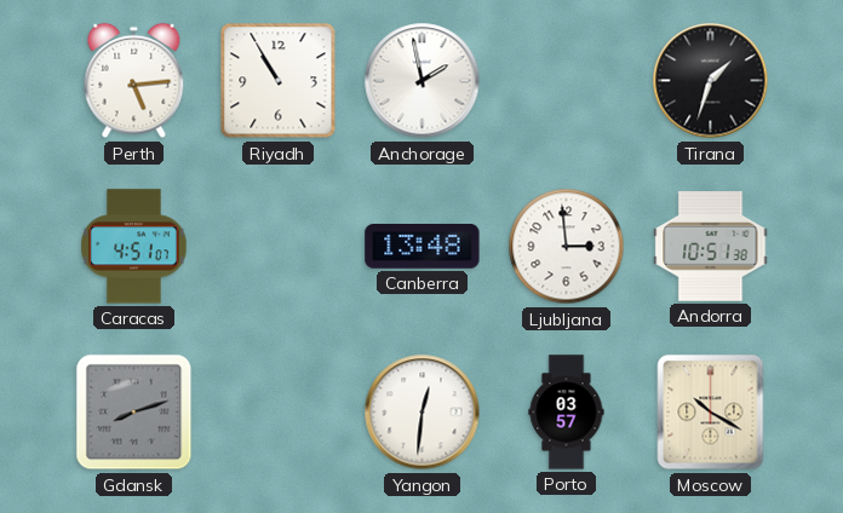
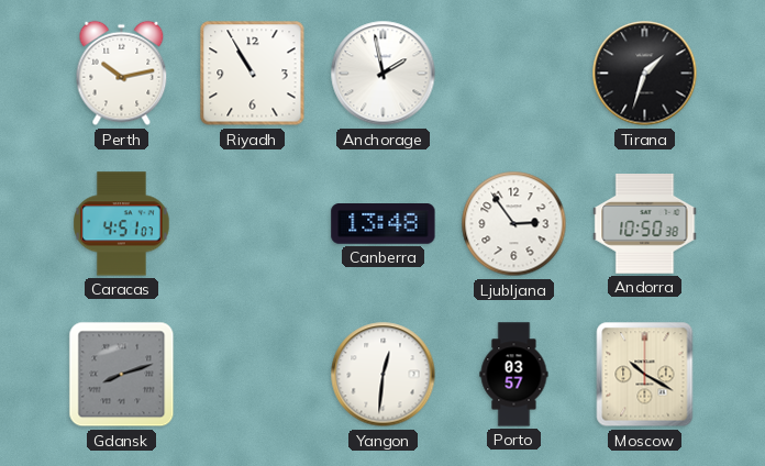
Perth: 5:14 -> 10:13
Ljubljana: 2:59 -> 2:54
Andorra: 10:51 -> 10:50
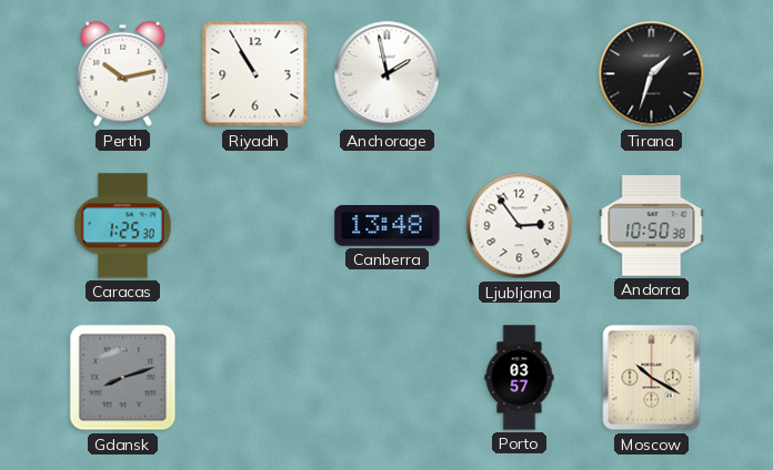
Caracas: 4:51 -> 1:25
Yangon: 12:31 -> none
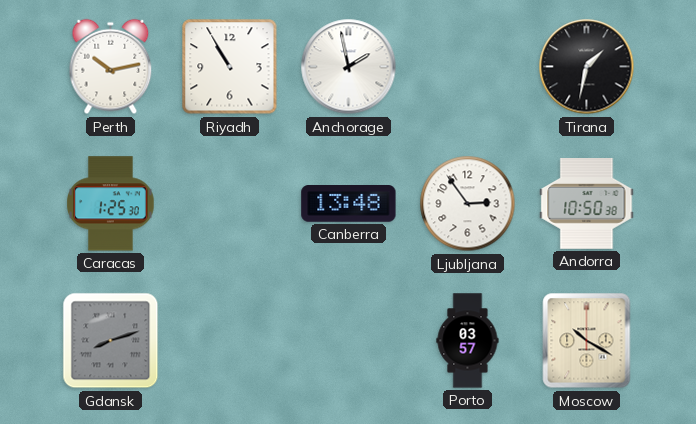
Tirana: 1:33 -> 1:32
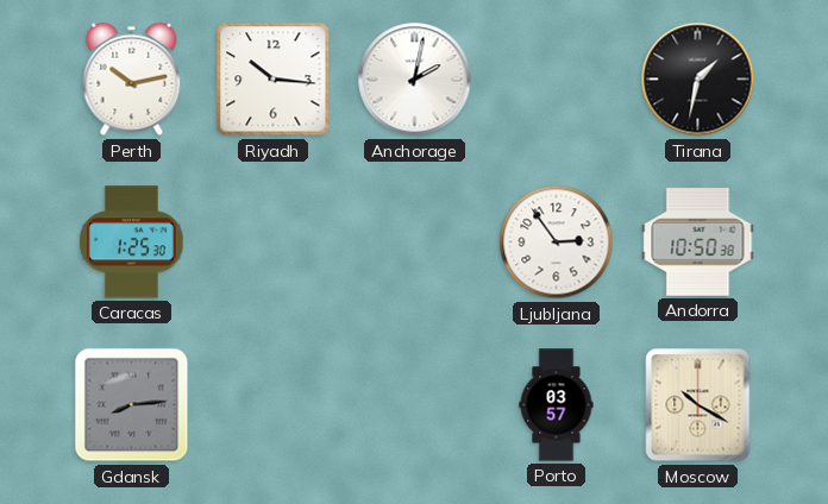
Riyadh: 10:55 -> 10:16
Anchorage: 1:58 -> 2:02
Canberra: 13:48 -> none
Gdansk: 8:12 -> 8:14
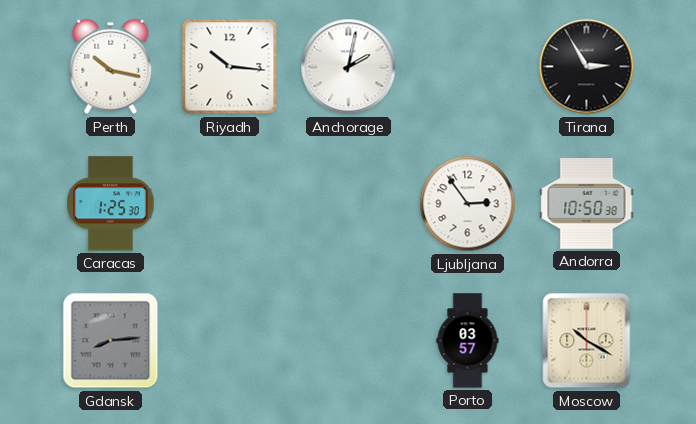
Perth: 10:13 -> 10:17
Tirana: 1:32 -> 2:55
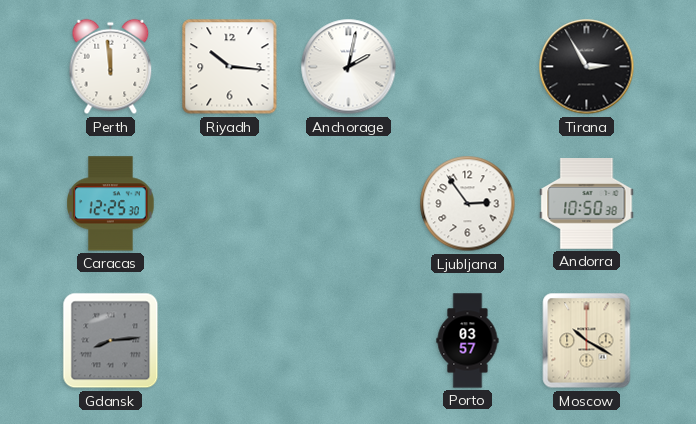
Perth: 10:17 -> 11:59
Caracas: 1:25 -> 12:25
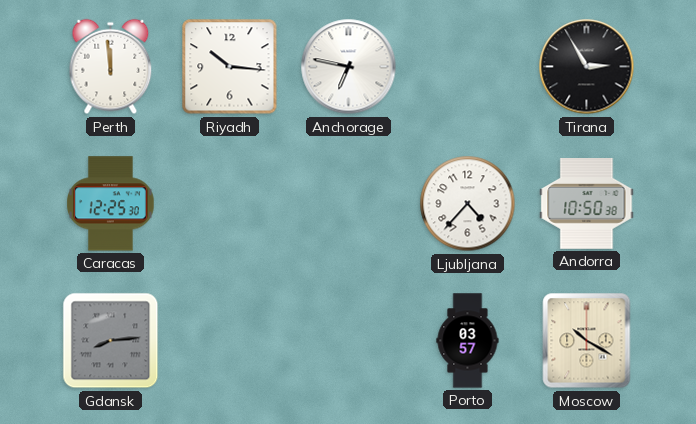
Anchorage: 2:02 -> 6:47
Ljubljana: 2:54 -> 4:37
